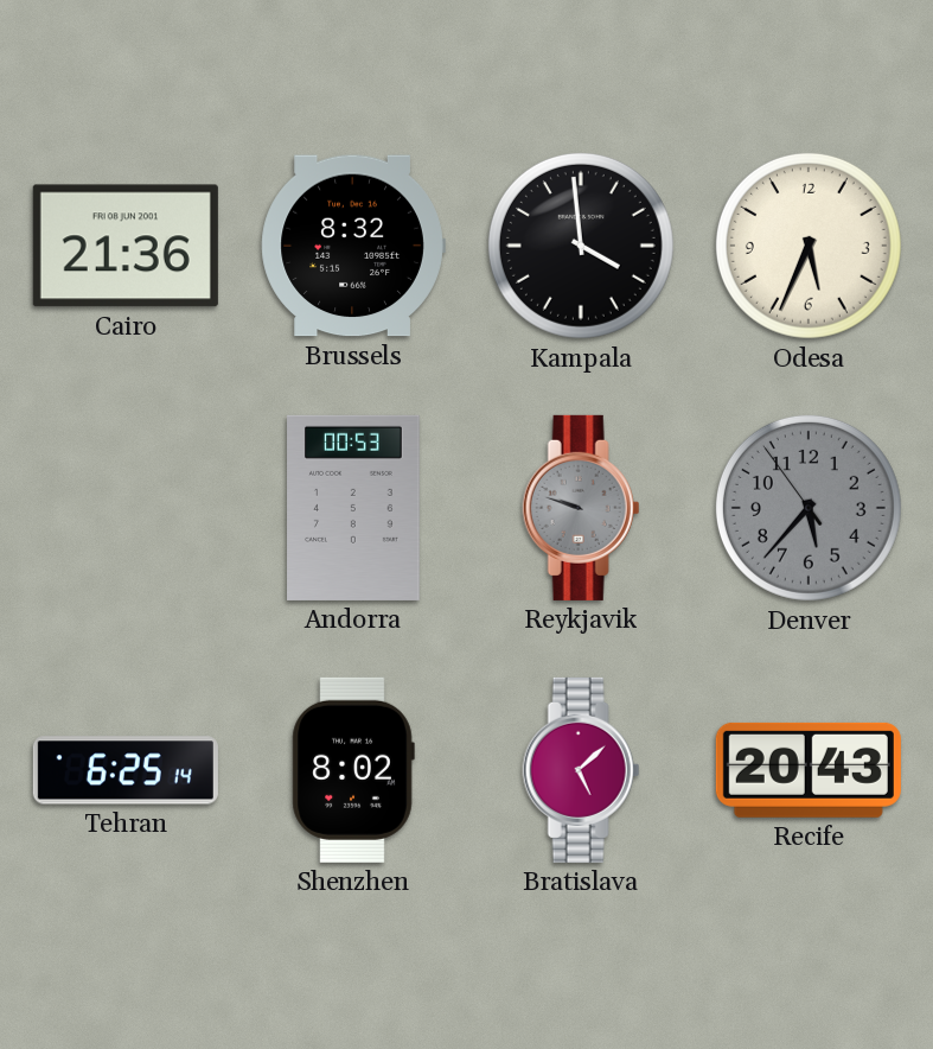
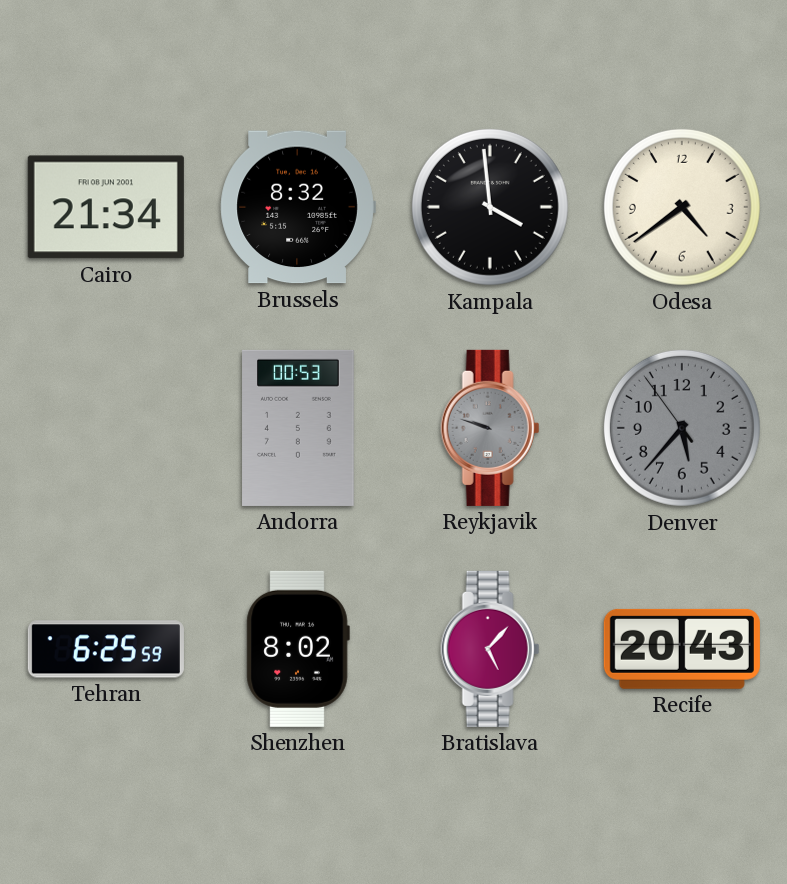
Cairo: 21:36 -> 21:34
Odesa: 5:34 -> 4:39
Tehran: 6:25:14 -> 6:25:59
Bratislava: 5:08 -> 5:07
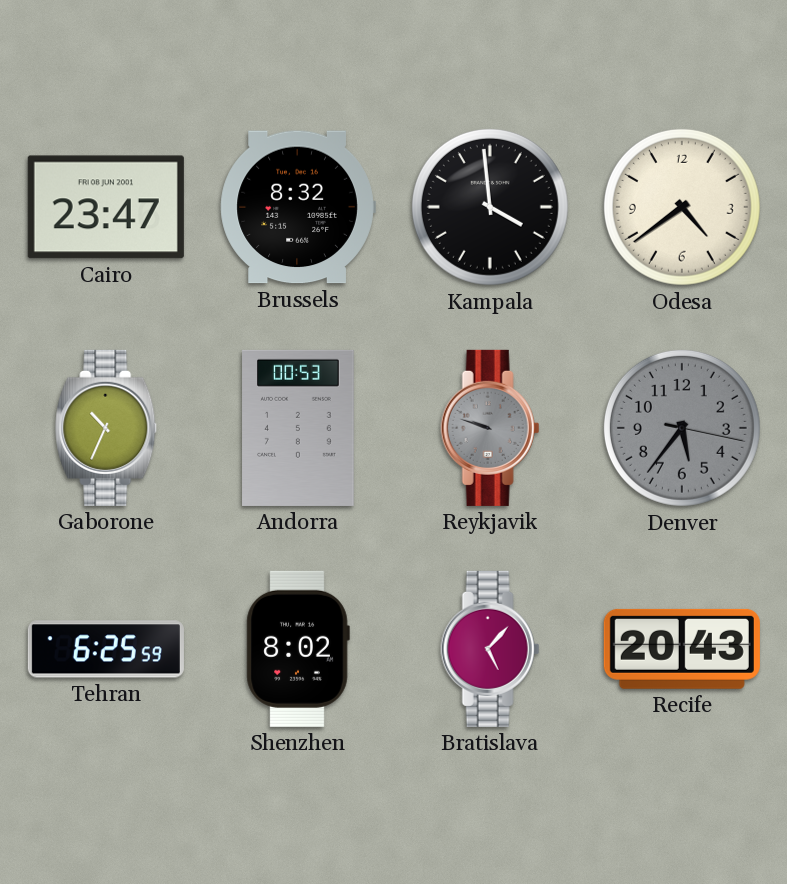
Cairo: 21:34 -> 23:47
Gaborone: none -> 10:34
Denver: 5:36:54 -> 5:36:17
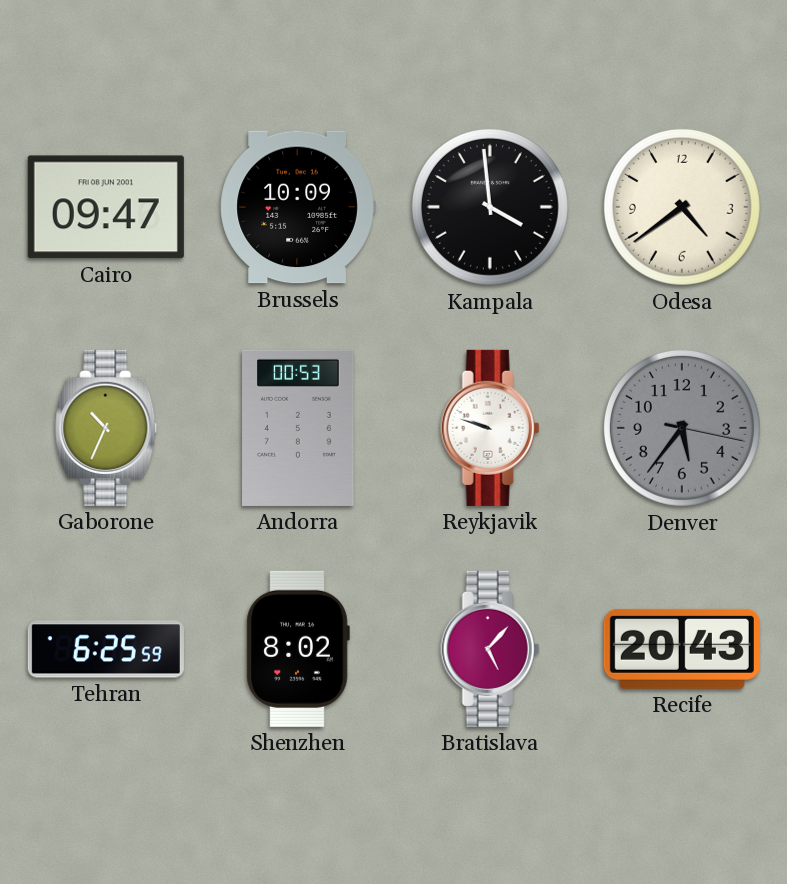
Cairo: 23:47 -> 09:47
Brussels: 8:32 -> 10:09
Reykjavik dial: grey -> white
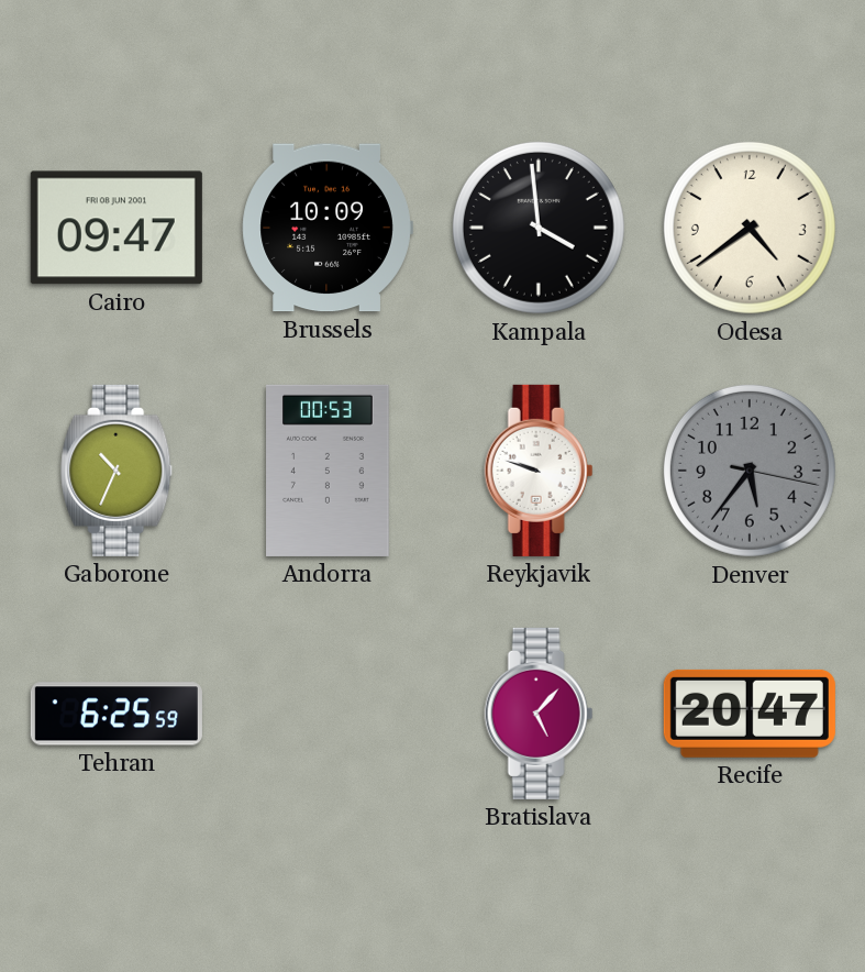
Shenzhen: 8:02 -> none
Recife: 20:43 -> 20:47
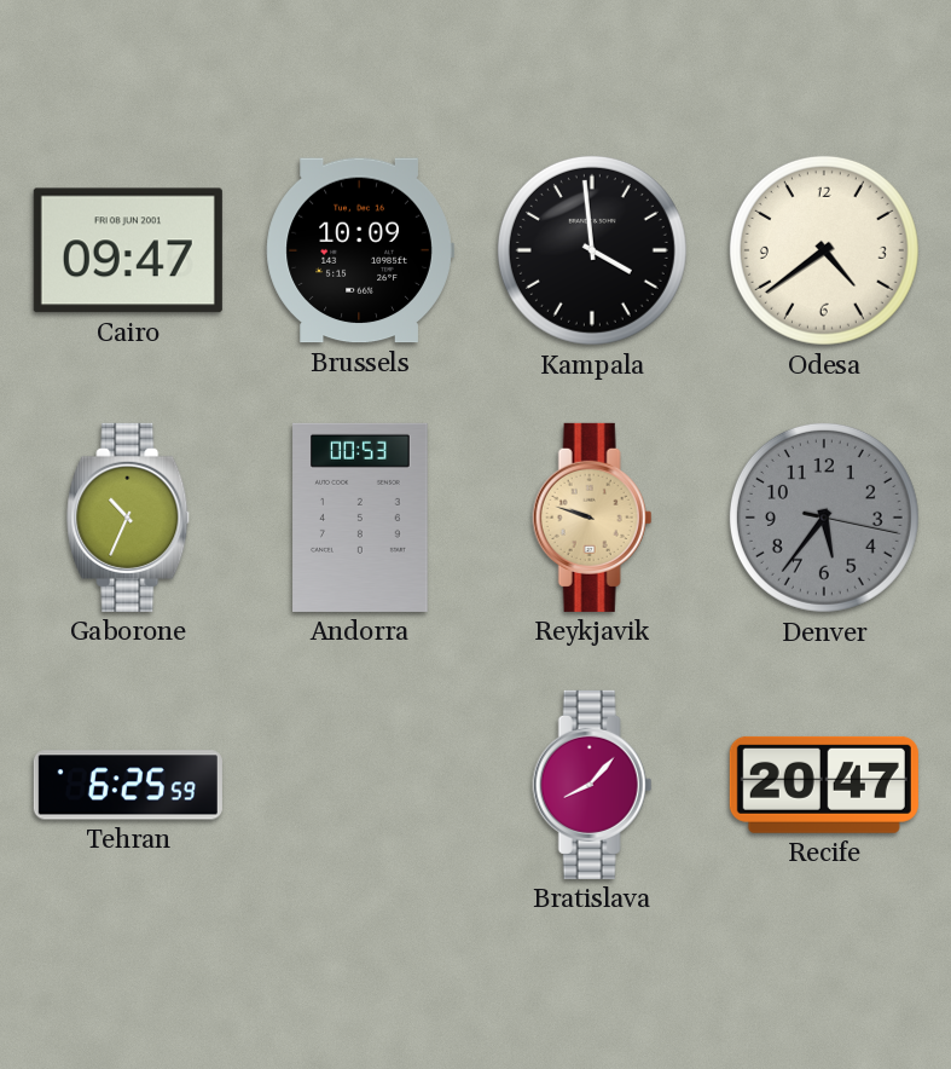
Reykjavik dial: white -> champagne
Bratislava: 5:07 -> 8:07
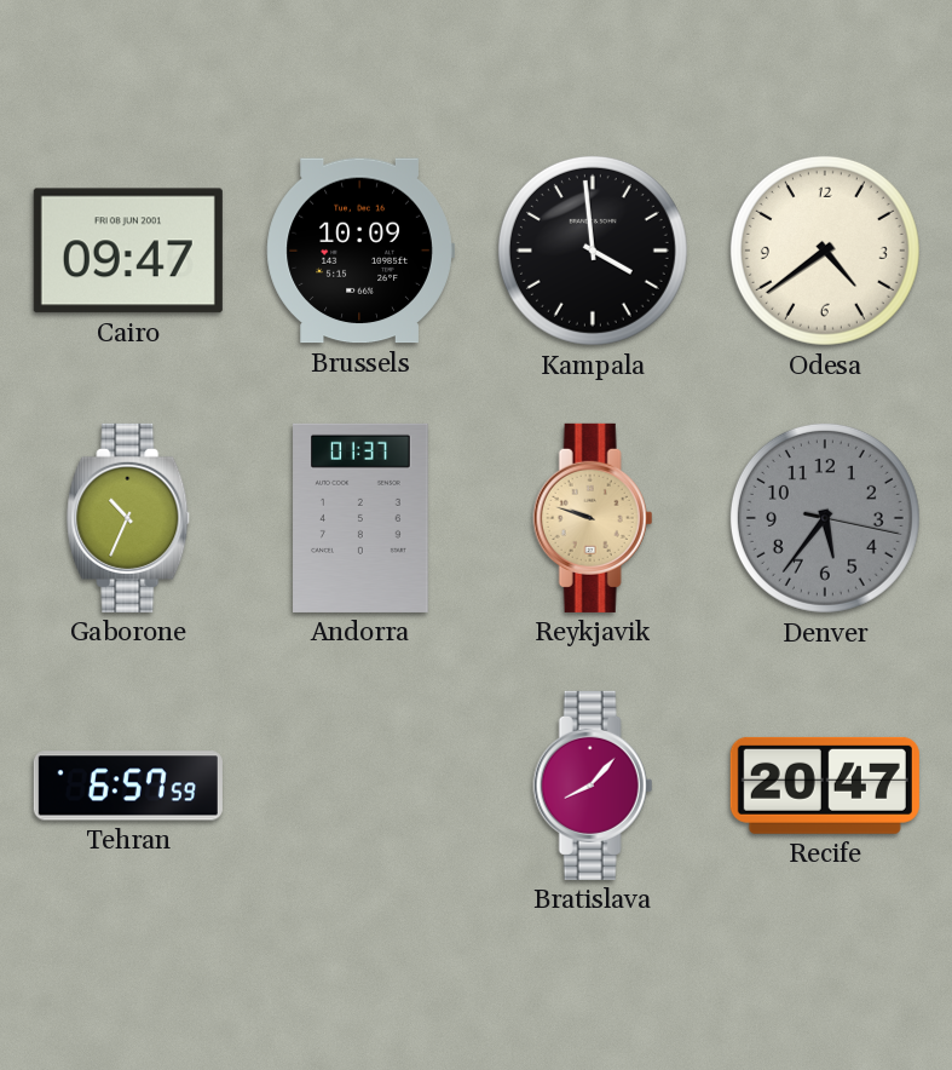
Andorra: 00:53 -> 01:37
Tehran: 6:25 -> 6:57
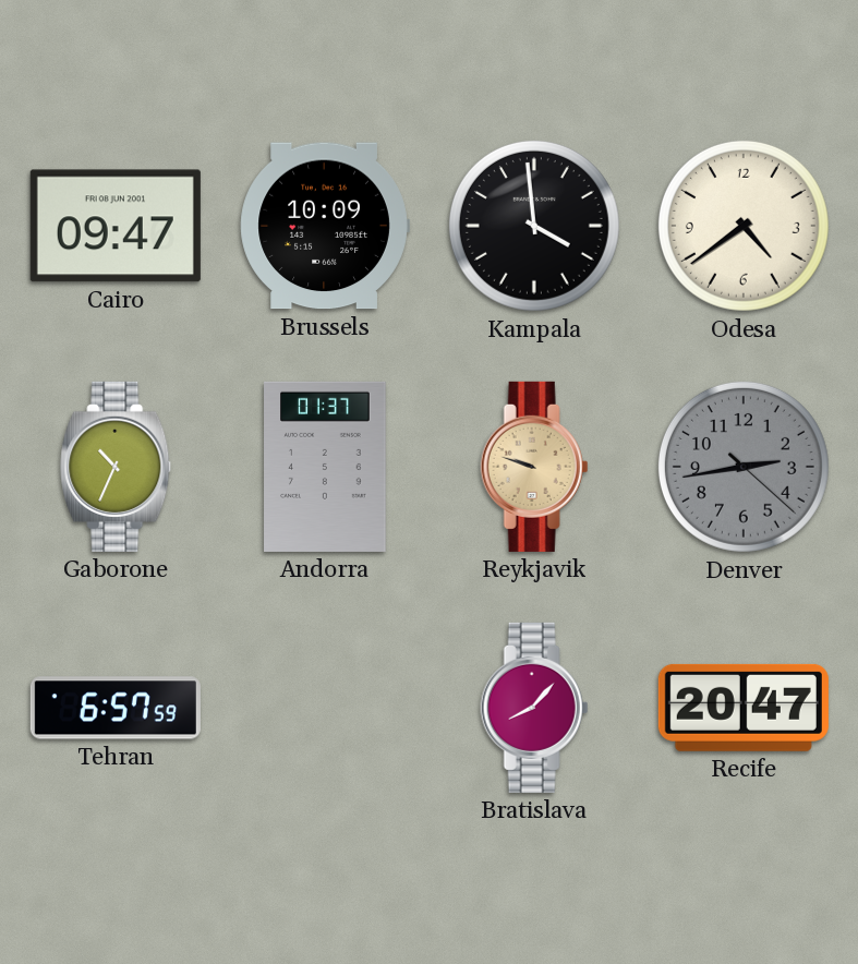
Denver: 5:36 -> 2:43
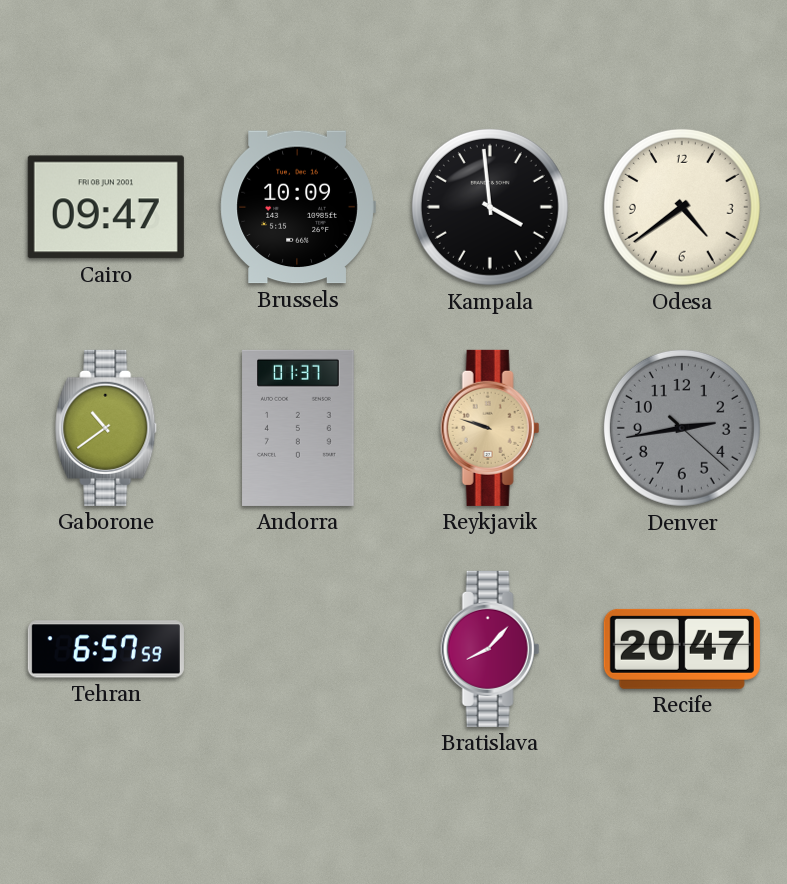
Gaborone: 10:34 -> 10:39
